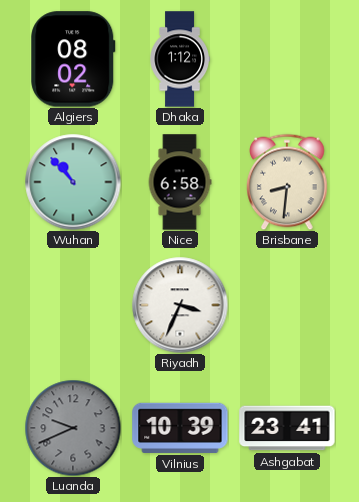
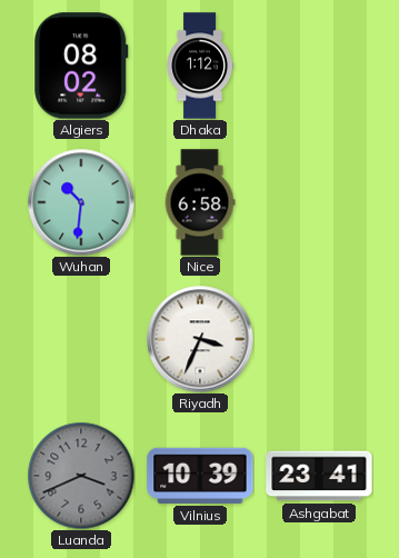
Wuhan: 10:53 -> 10:31
Brisbane: 8:31 -> none
Luanda: 9:41 -> 3:41
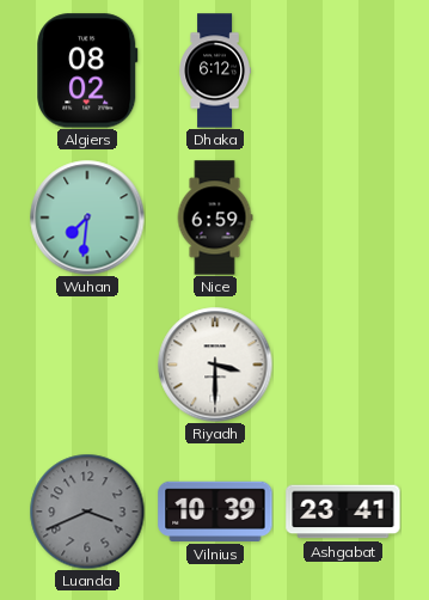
Dhaka: 1:12 -> 6:12
Wuhan: 10:31 -> 7:31
Nice: 6:58 -> 6:59
Riyadh: 3:34 -> 3:30
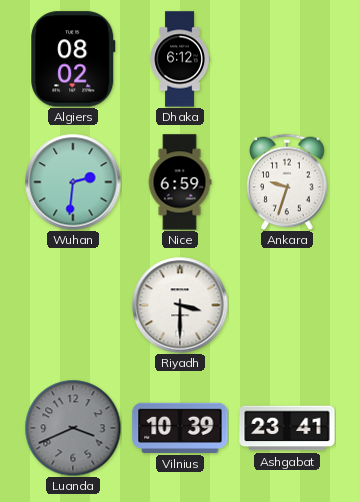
Wuhan: 7:31 -> 2:31
Ankara: none -> 9:33
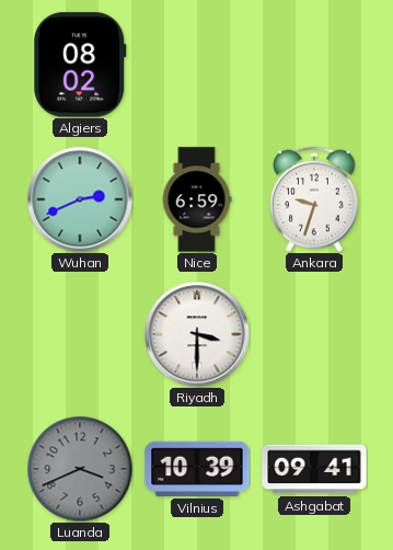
Dhaka: 6:12 -> none
Wuhan: 2:31 -> 2:41
Ashgabat: 23:41 -> 09:41
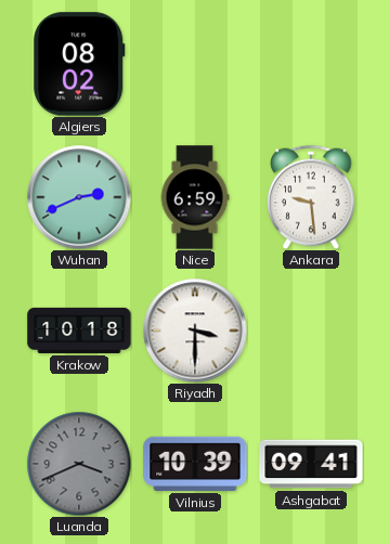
Ankara: 9:33 -> 9:29
Krakow: none -> 10:18
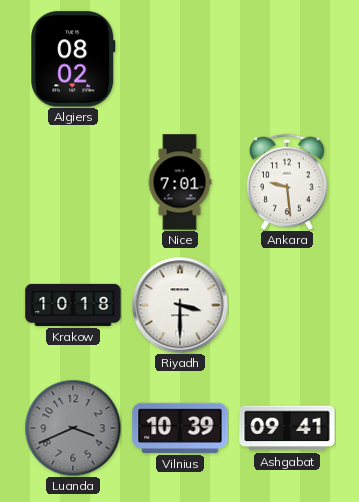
Wuhan: 2:41 -> none
Nice: 6:59 -> 7:01
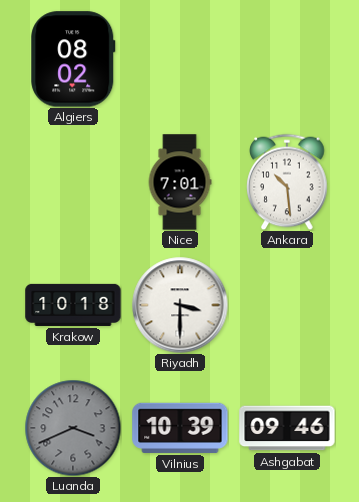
Ankara: 9:29 -> 10:29
Ashgabat: 09:41 -> 09:46
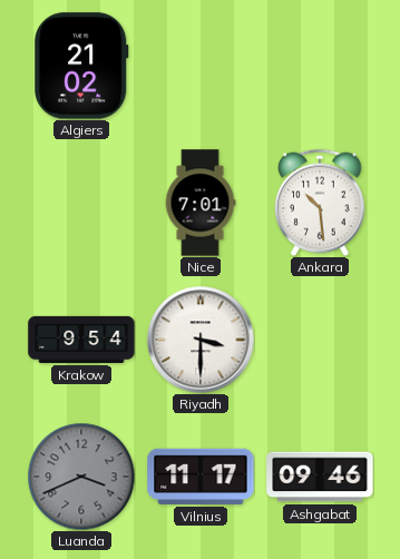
Algiers: 08:02 -> 21:02
Krakow: 10:18 -> 9:54
Vilnius: 10:39 -> 11:17
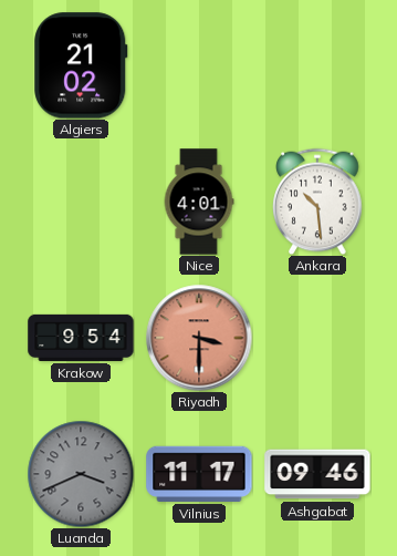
Nice: 7:01 -> 4:01
Riyadh dial: white -> salmon
